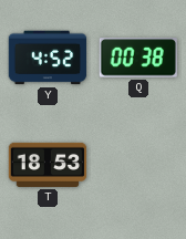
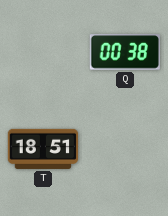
Y: 4:52 -> none
T: 18:53 -> 18:51
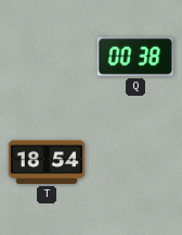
T: 18:51 -> 18:54
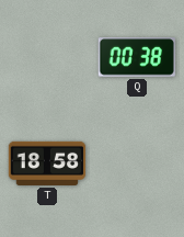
T: 18:54 -> 18:58
